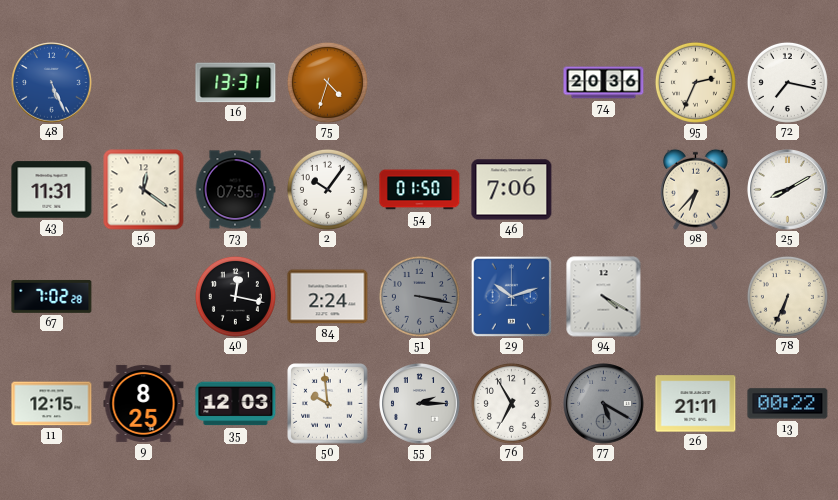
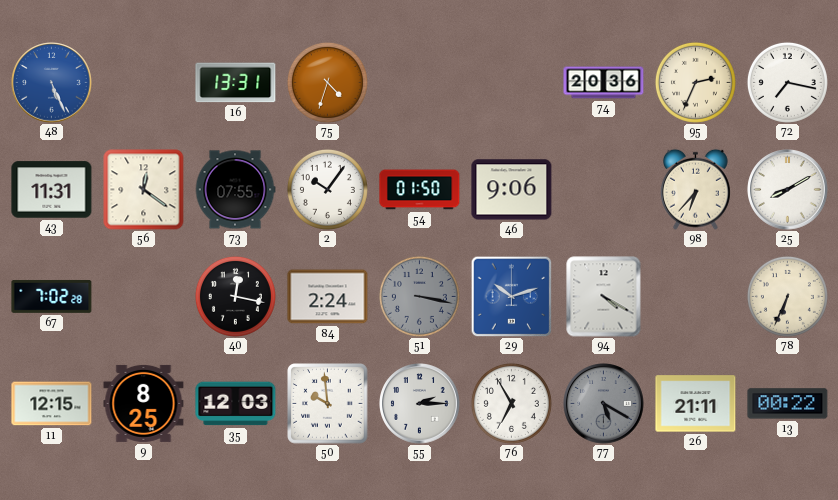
46: 7:06 -> 9:06
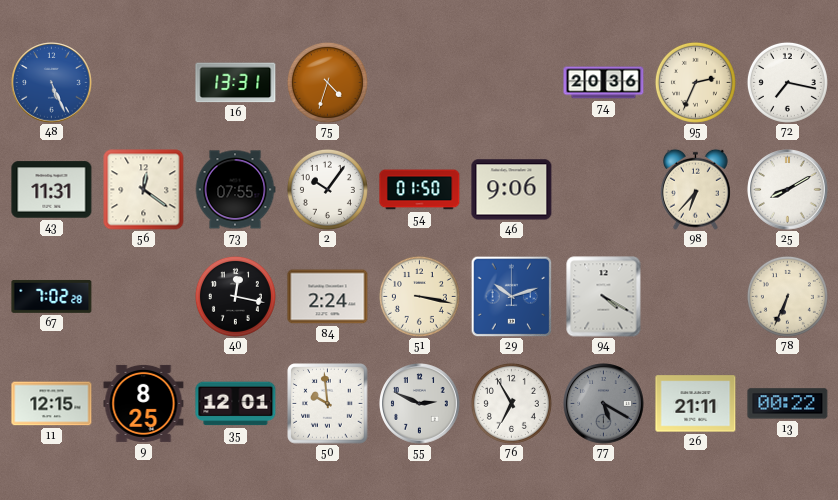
51 dial: grey -> cream
35: 12:03 -> 12:01
55: 2:15 -> 2:49
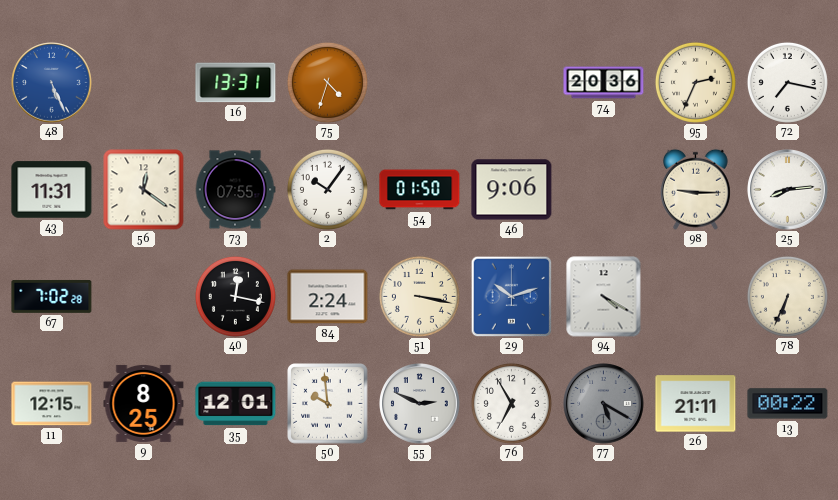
98: 6:37 -> 9:15
25: 8:10 -> 8:14
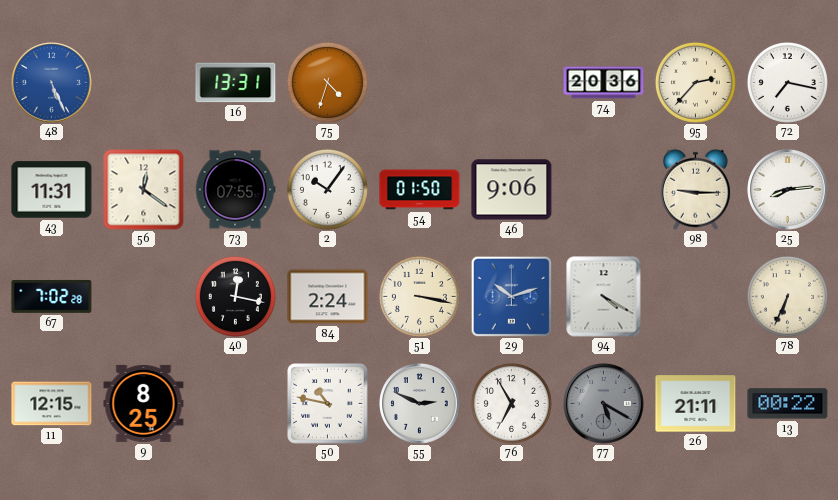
95: 2:34 -> 2:37
35: 12:01 -> none
50: 9:59 -> 10:47
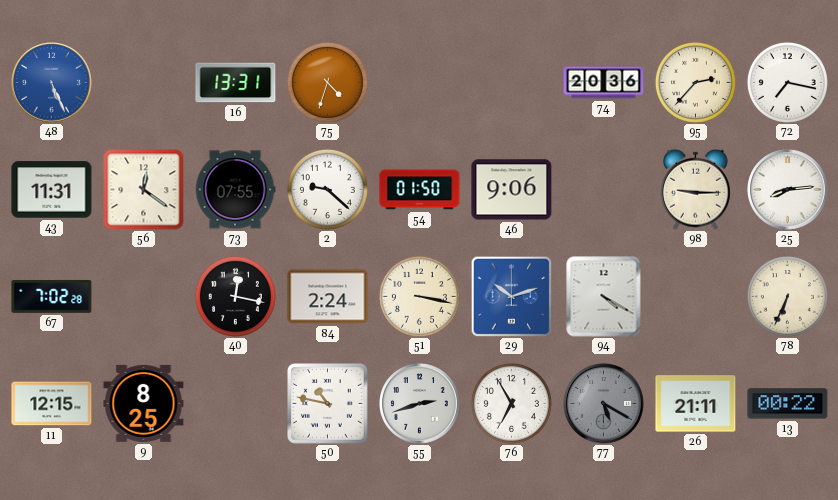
2: 10:06 -> 9:22
55: 2:49 -> 2:42
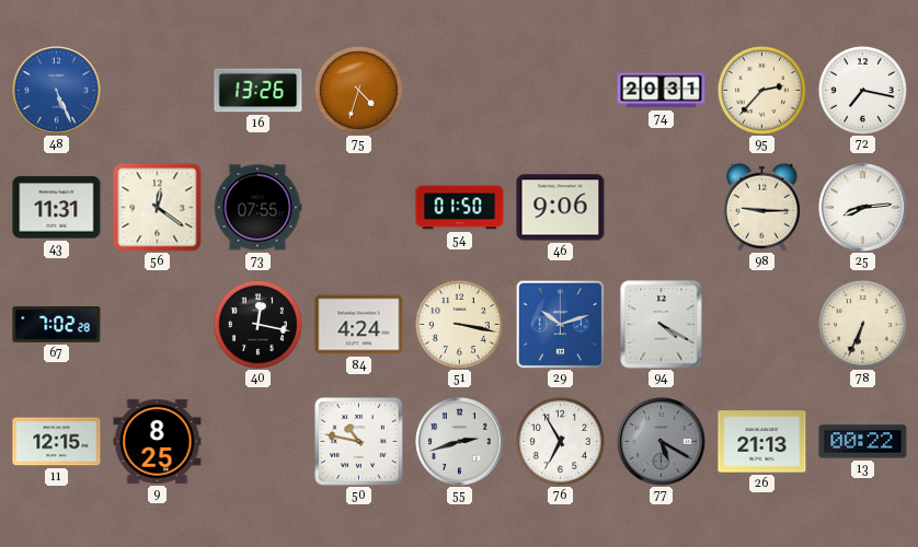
16: 13:31 -> 13:26
74: 20:36 -> 20:31
2: 9:22 -> none
84: 2:24 -> 4:24
26: 21:11 -> 21:13
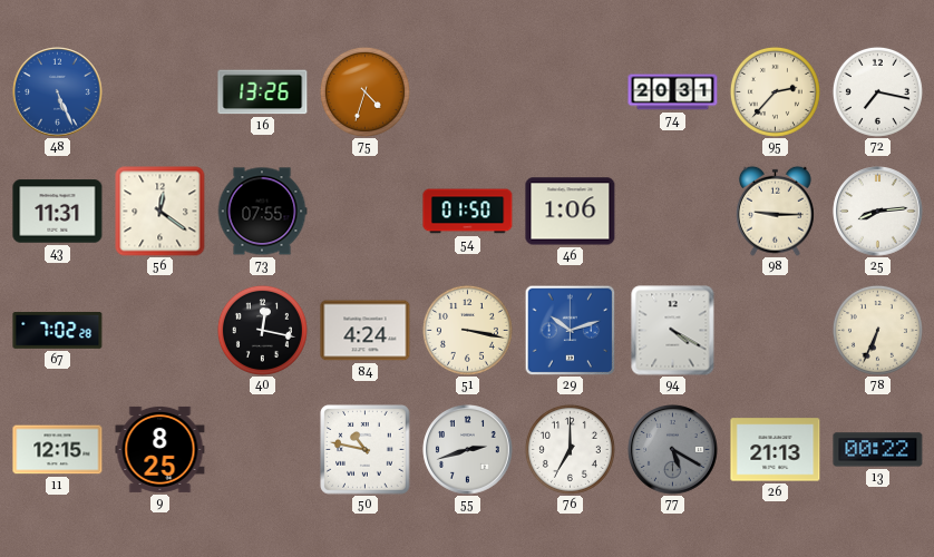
46: 9:06 -> 1:06
76: 6:55 -> 7:00
